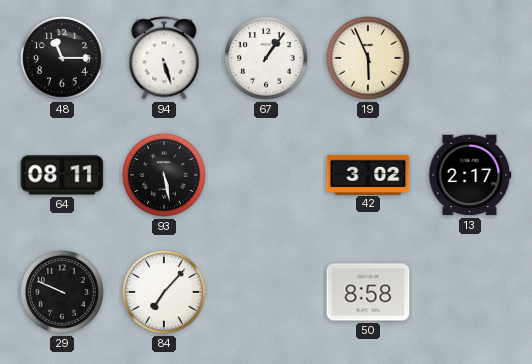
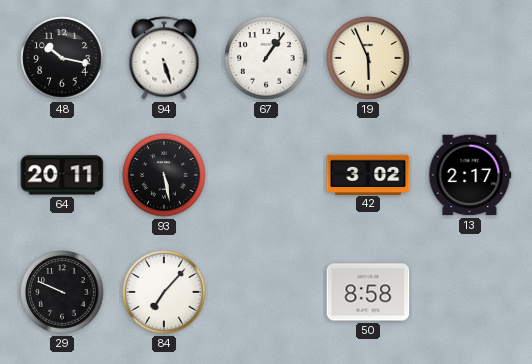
48: 11:15 -> 10:17
64: 08:11 -> 20:11
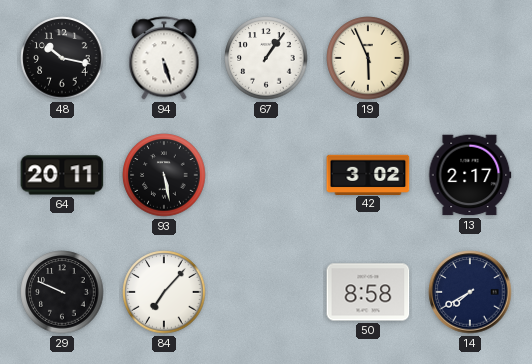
14: none -> 7:40
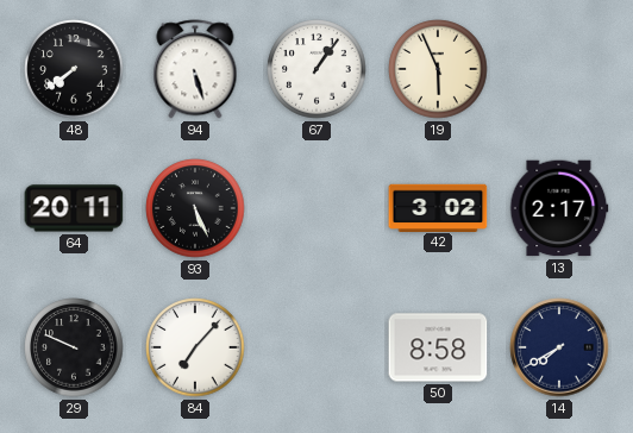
48: 10:17 -> 7:39
93: 5:28 -> 5:26
